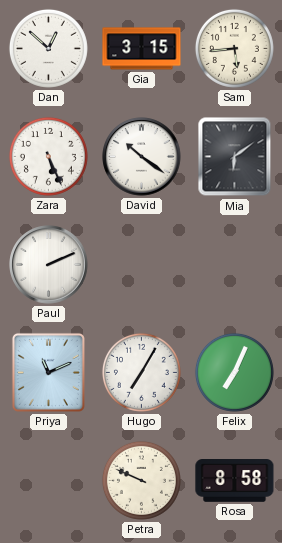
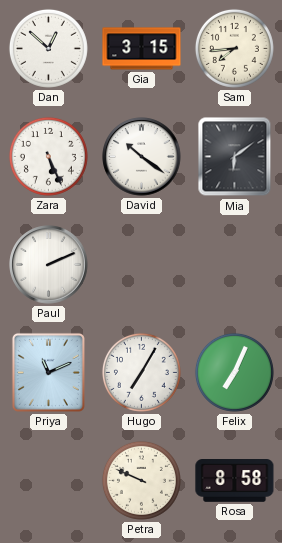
Sam: 5:44 -> 7:44
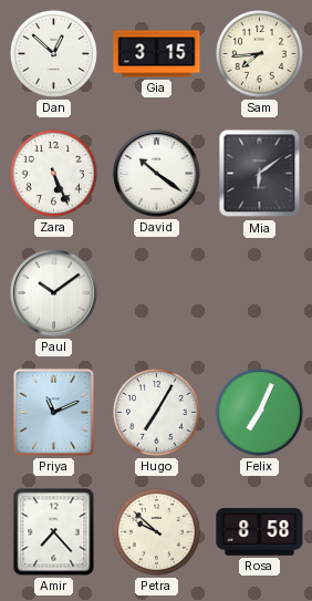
Paul: 2:11 -> 10:09
Amir: none -> 7:23
Petra: 9:49 -> 9:52
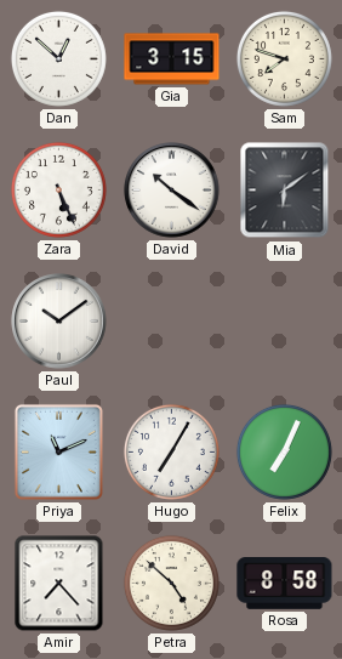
Sam: 7:44 -> 7:48
Petra: 9:52 -> 4:52
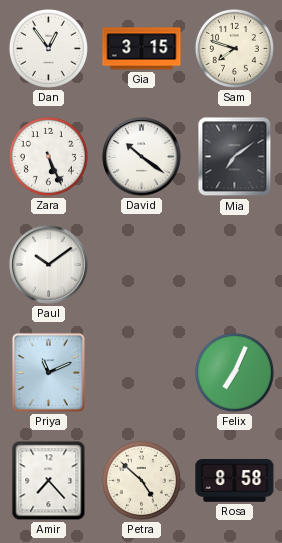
Dan: 12:52 -> 12:54
Mia: 6:09 -> 7:09
Hugo: 7:05 -> none
